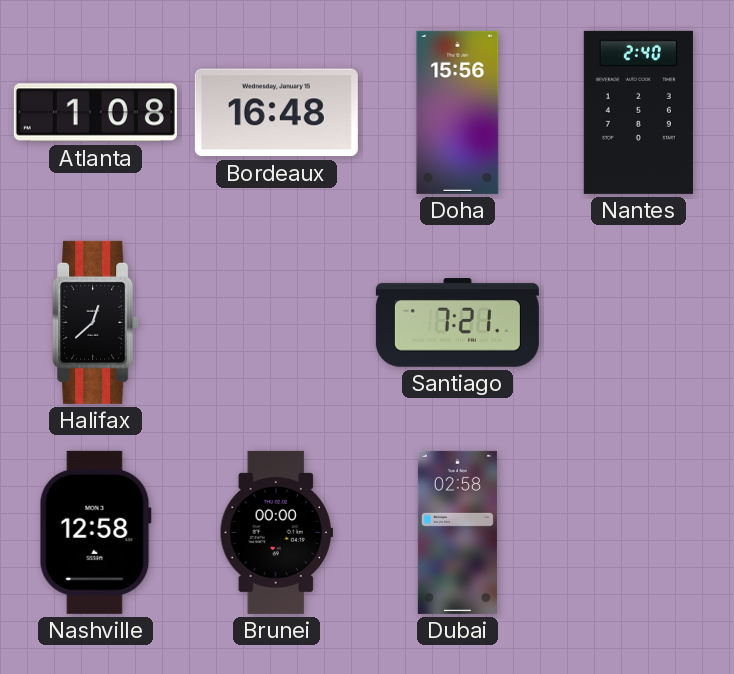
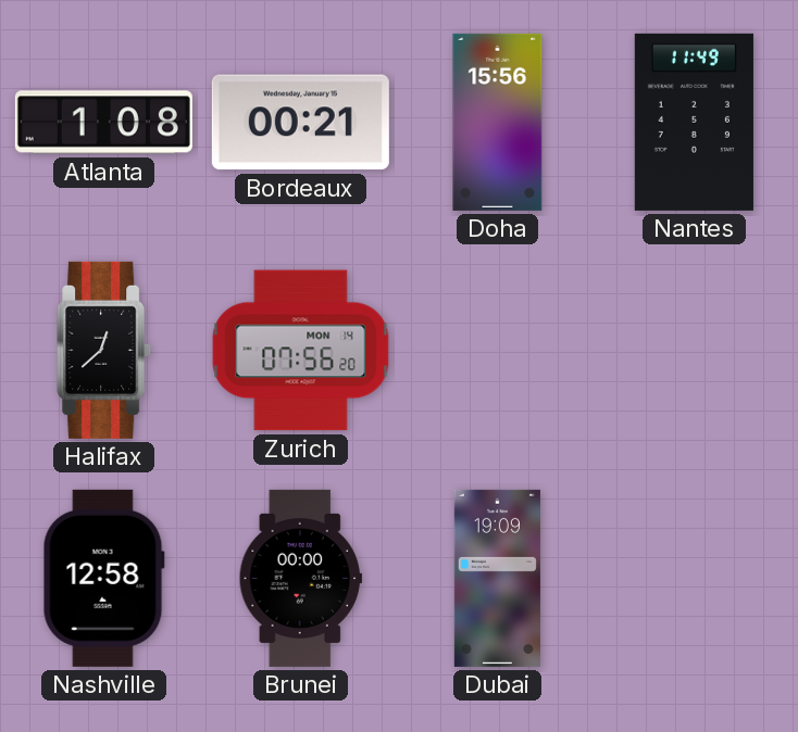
Bordeaux: 16:48 -> 00:21
Nantes: 2:40 -> 11:49
Zurich: none -> 07:56
Santiago: 7:21 -> none
Dubai: 02:58 -> 19:09
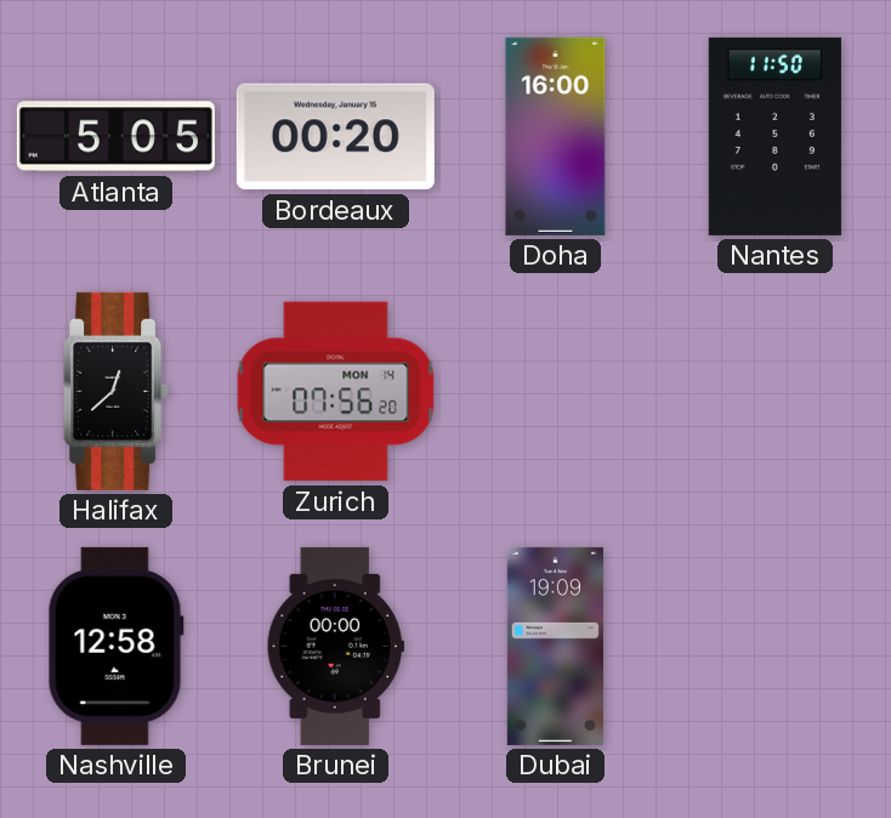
Atlanta: 1:08 -> 5:05
Bordeaux: 00:21 -> 00:20
Doha: 15:56 -> 16:00
Nantes: 11:49 -> 11:50
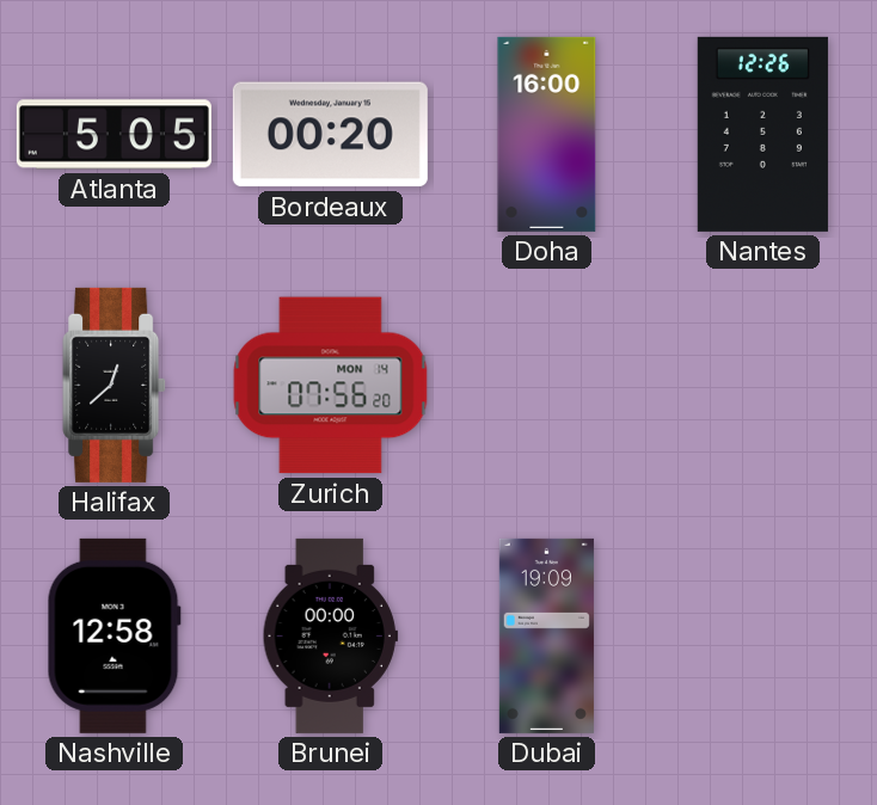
Nantes: 11:50 -> 12:26
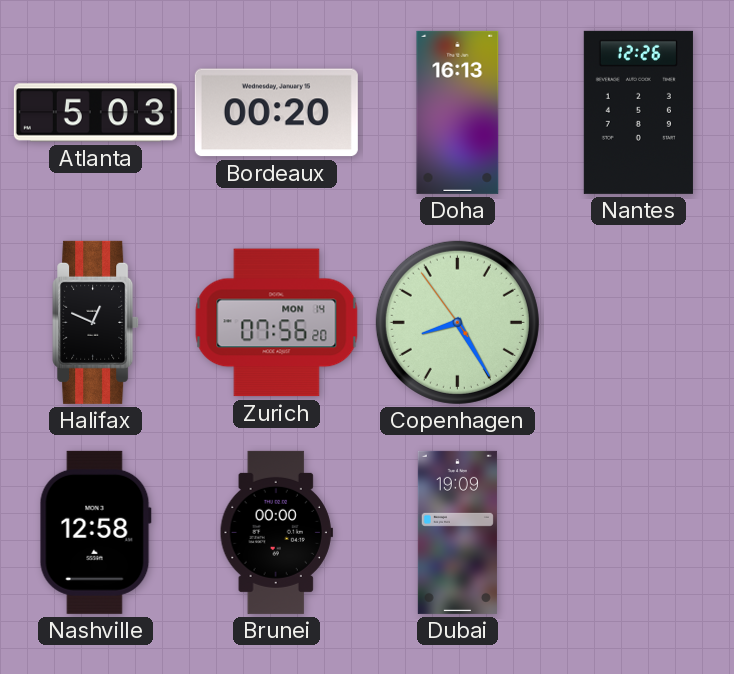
Atlanta: 5:05 -> 5:03
Doha: 16:00 -> 16:13
Halifax: 12:38 -> 12:49
Copenhagen: none -> 8:24
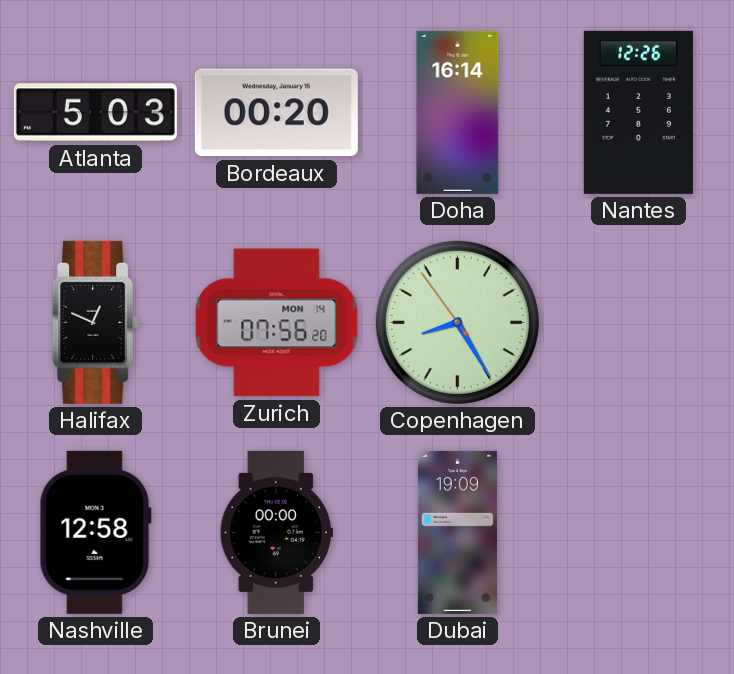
Doha: 16:13 -> 16:14
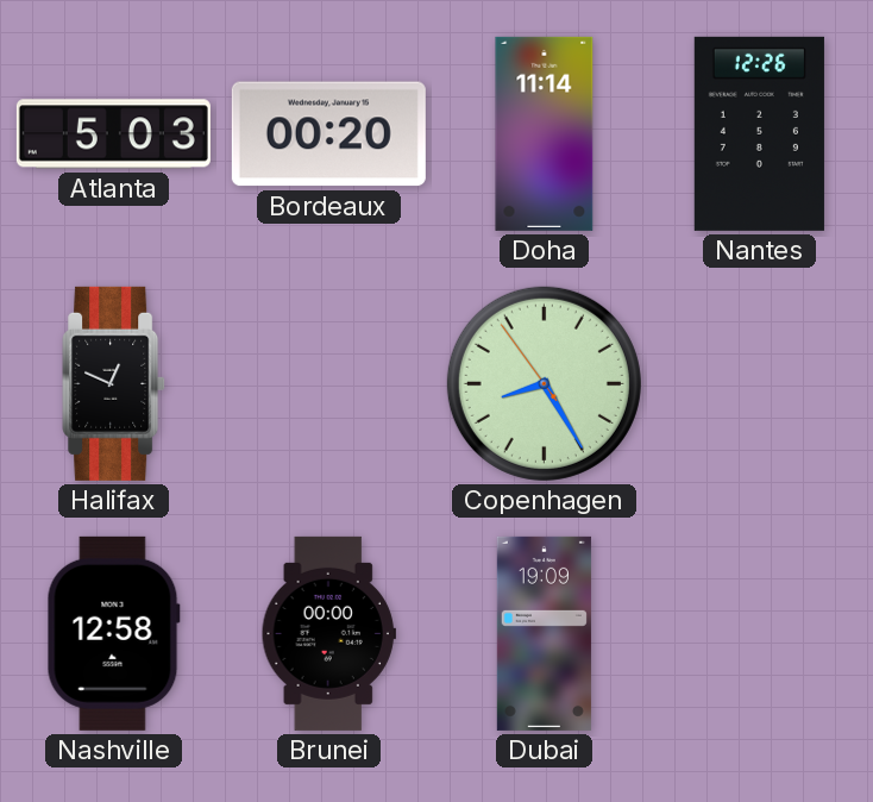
Doha: 16:14 -> 11:14
Zurich: 07:56 -> none
